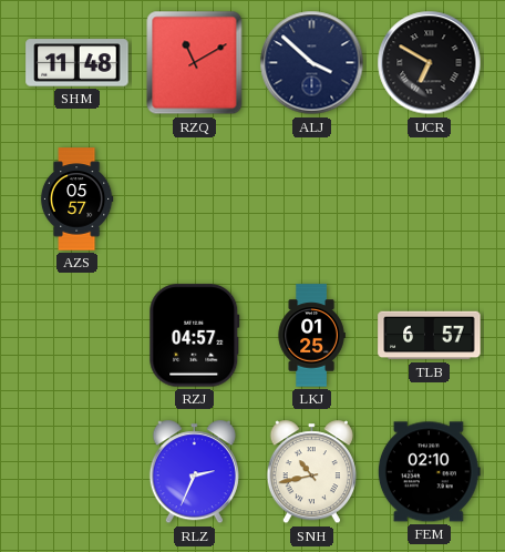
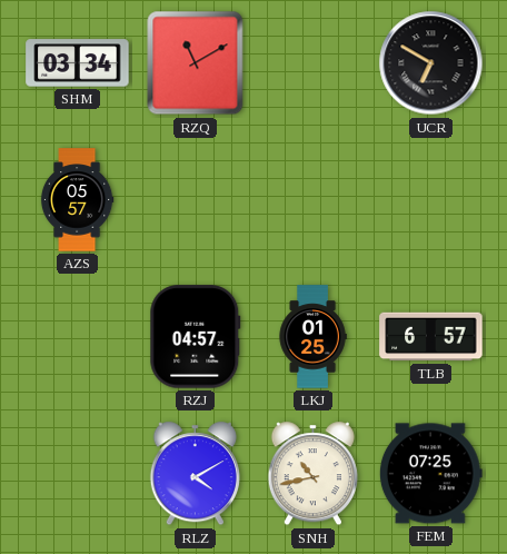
SHM: 11:48 -> 03:34
ALJ: 3:52 -> none
RLZ: 2:34 -> 4:10
FEM: 02:10 -> 07:25
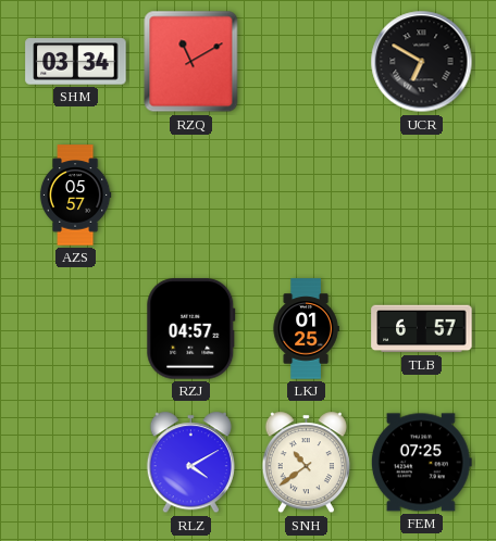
SNH: 10:43 -> 10:39
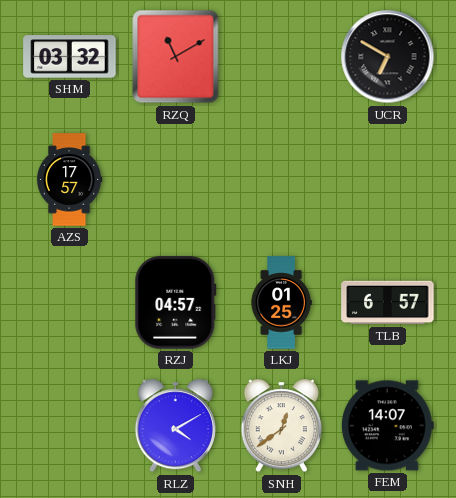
SHM: 03:34 -> 03:32
AZS: 05:57 -> 17:57
SNH: 10:39 -> 12:39
FEM: 07:25 -> 14:07
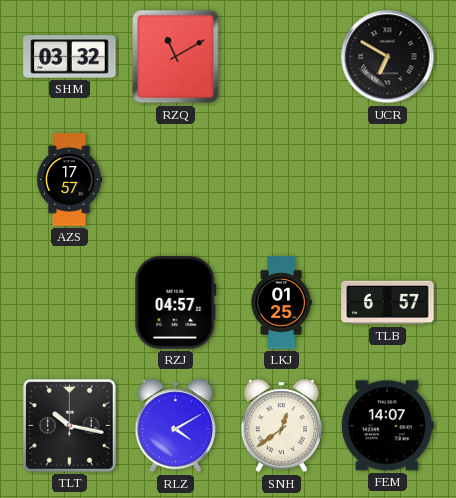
TLT: none -> 10:17
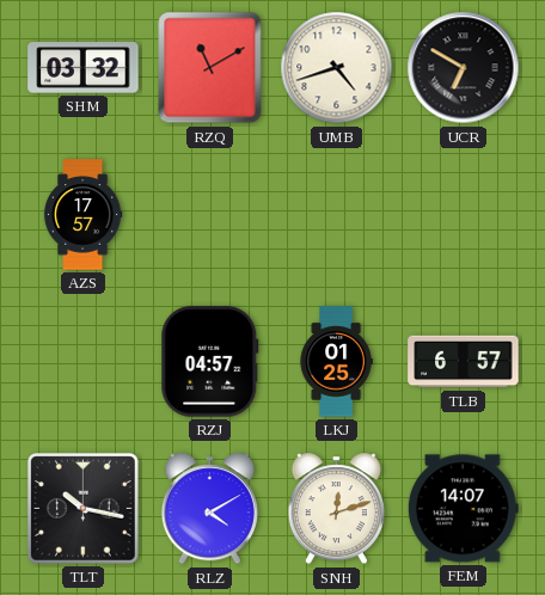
UMB: none -> 4:42
SNH: 12:39 -> 12:12
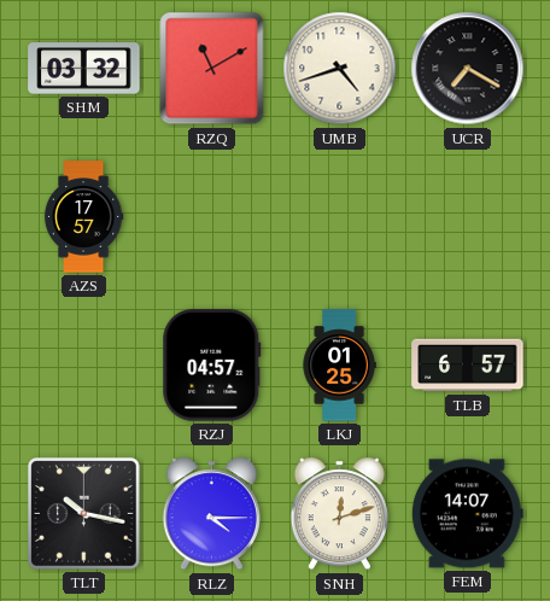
UCR: 6:50 -> 7:20
RLZ: 4:10 -> 4:15
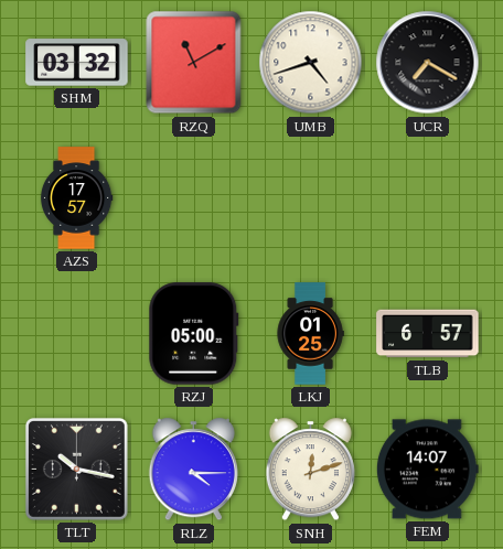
RZJ: 04:57 -> 05:00
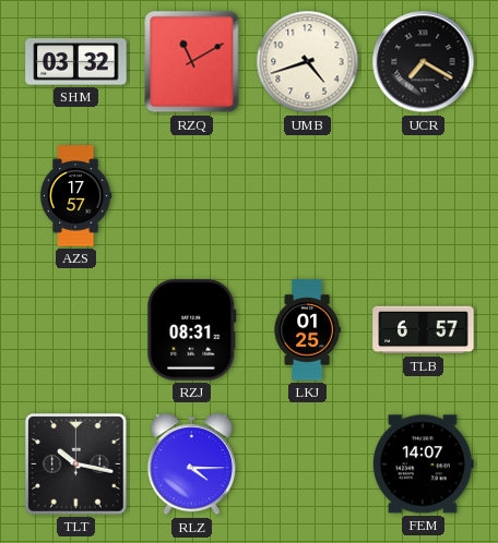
RZJ: 05:00 -> 08:31
SNH: 12:12 -> none
